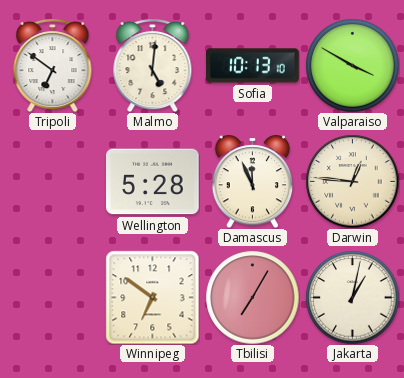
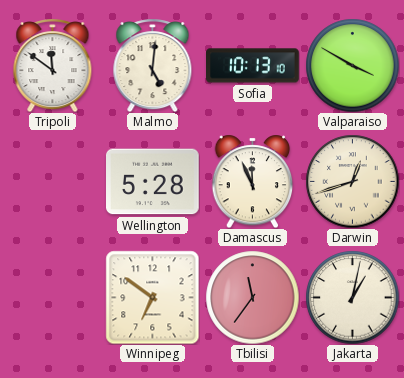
Tripoli: 6:51 -> 11:51
Darwin: 12:46 -> 12:42
Tbilisi: 7:05 -> 11:36
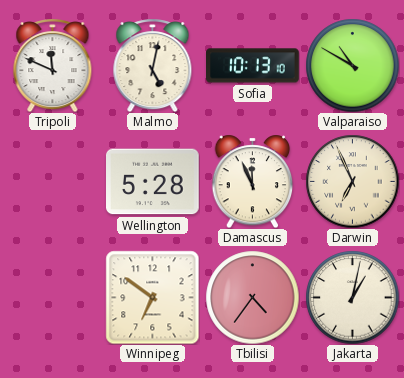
Tripoli: 11:51 -> 11:49
Malmo: 5:01 -> 5:02
Valparaiso: 3:50 -> 10:50
Darwin: 12:42 -> 6:56
Tbilisi: 11:36 -> 4:36
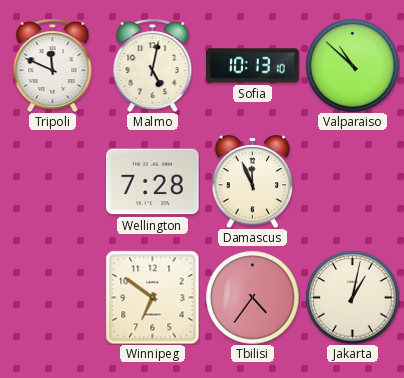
Valparaiso: 10:50 -> 10:52
Wellington: 5:28 -> 7:28
Darwin: 6:56 -> none
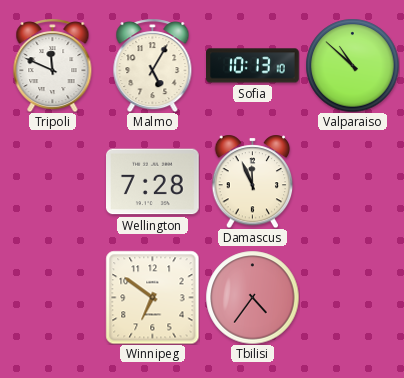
Malmo: 5:02 -> 5:05
Jakarta: 1:02 -> none
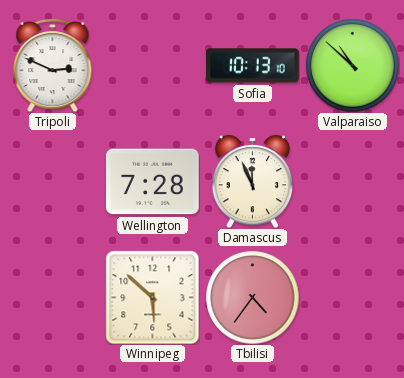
Tripoli: 11:49 -> 2:49
Malmo: 5:05 -> none
Winnipeg: 6:51 -> 5:52
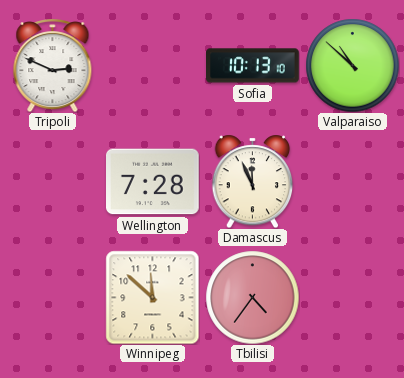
Winnipeg: 5:52 -> 11:52
